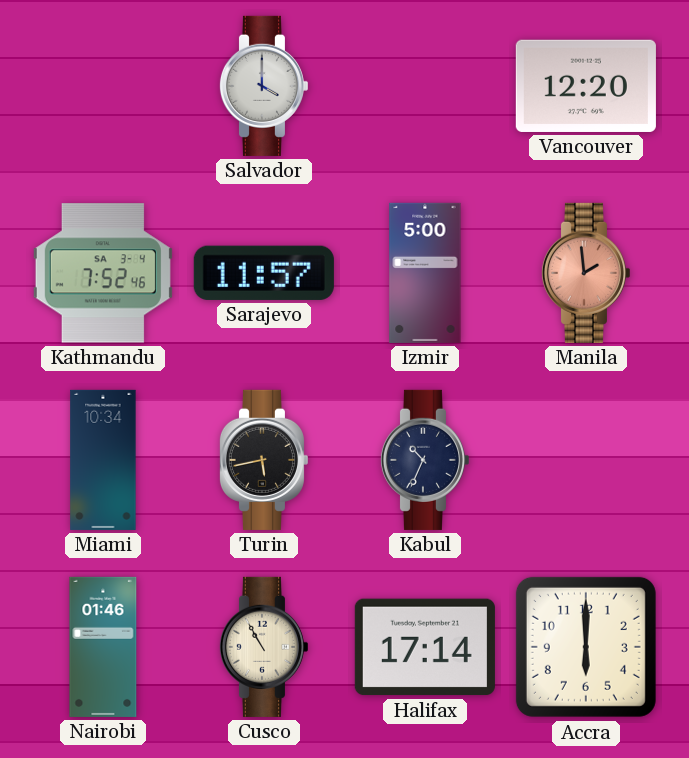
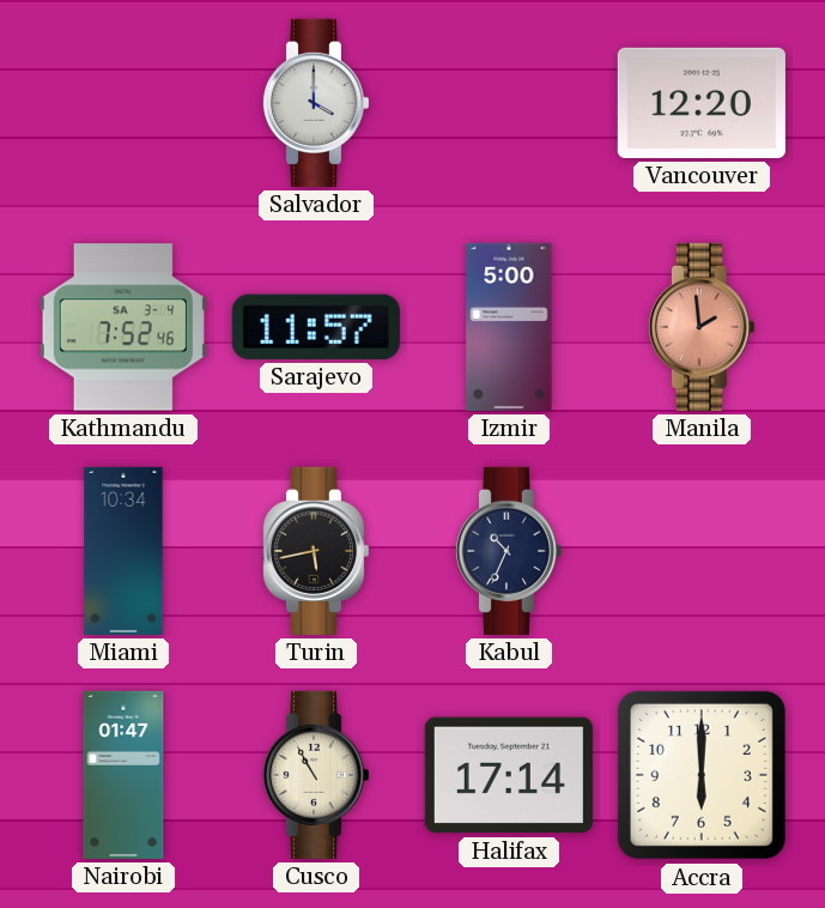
Nairobi: 01:46 -> 01:47
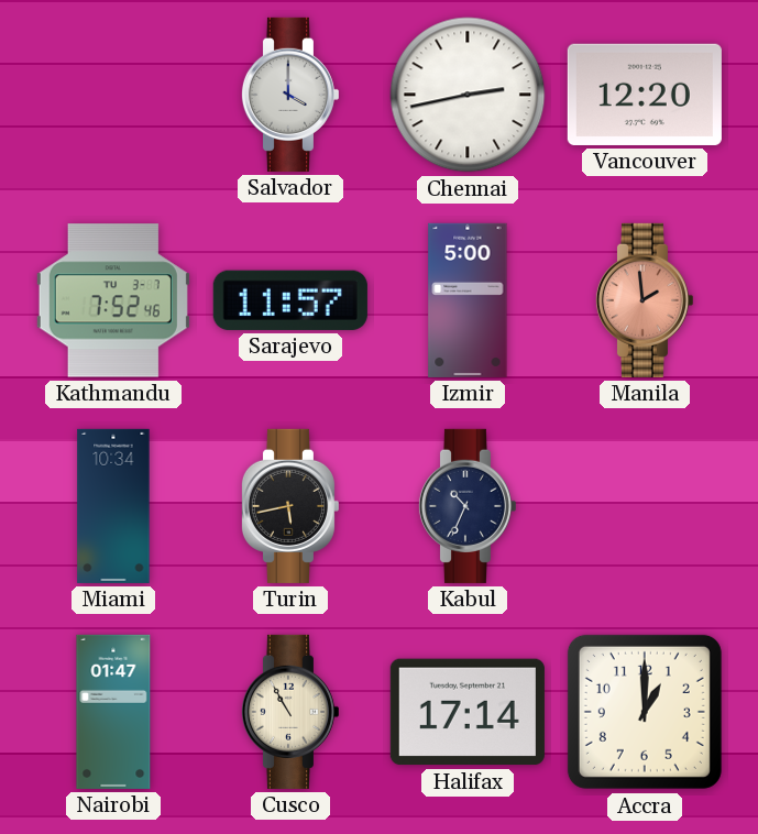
Chennai: none -> 2:43
Kathmandu date: SA 3-4 -> TU 3-7
Accra: 6:00 -> 1:00
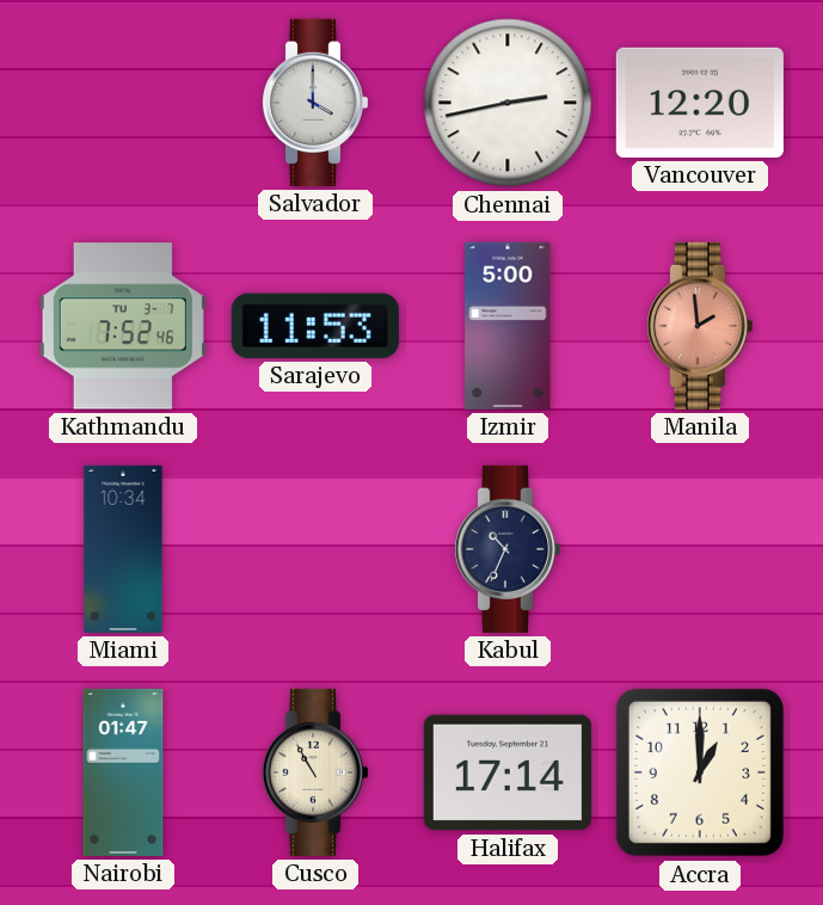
Sarajevo: 11:57 -> 11:53
Turin: 5:43 -> none
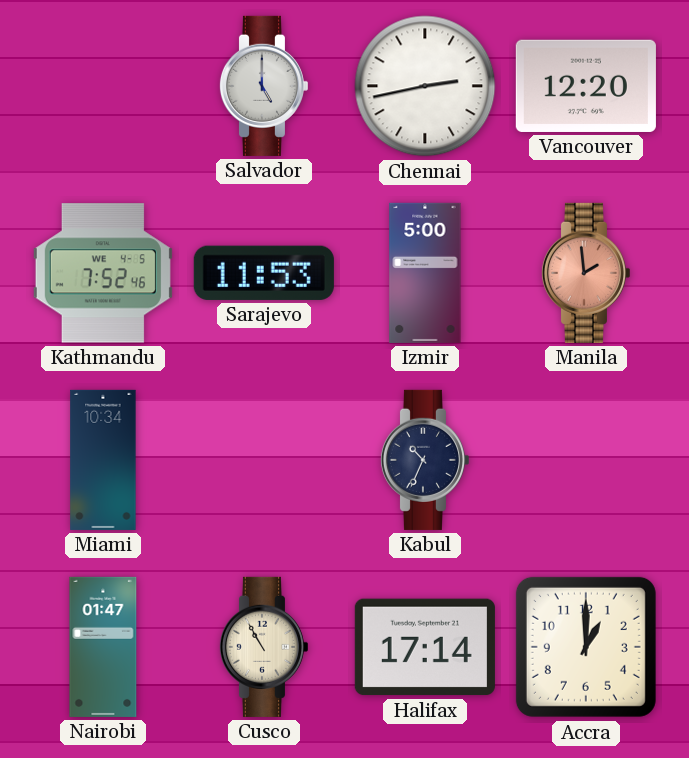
Salvador: 4:00 -> 5:00
Kathmandu date: TU 3-7 -> WE 4-5
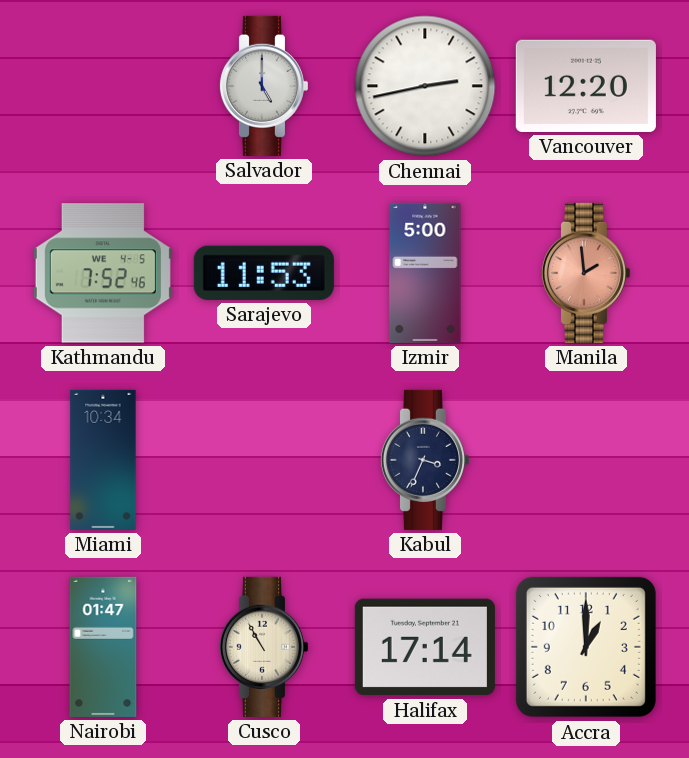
Kabul: 10:34 -> 3:34
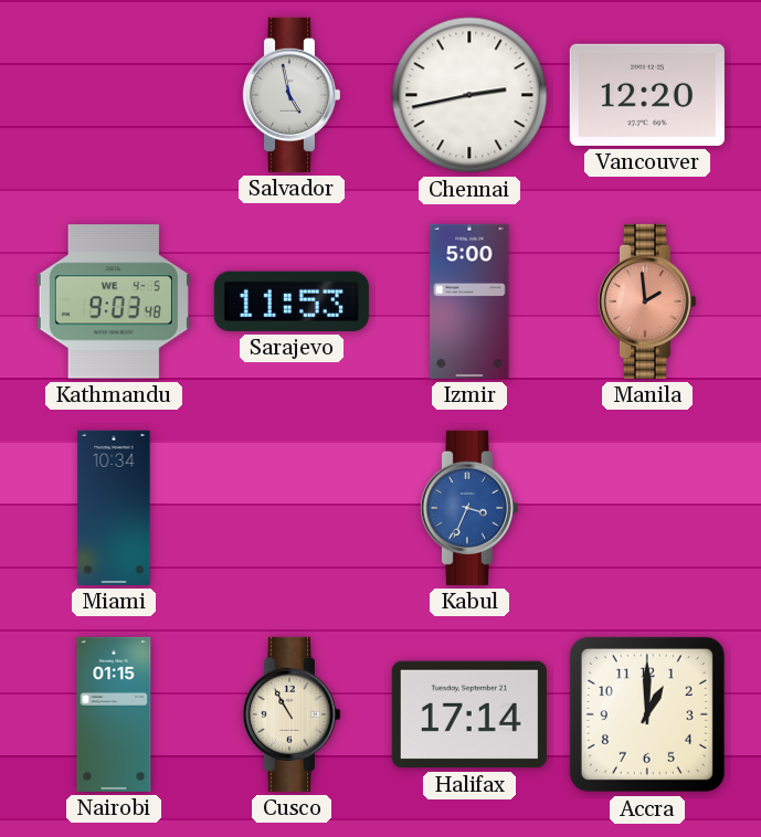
Salvador: 5:00 -> 4:58
Kathmandu: 7:52 -> 9:03
Kabul dial: navy -> blue
Nairobi: 01:47 -> 01:15
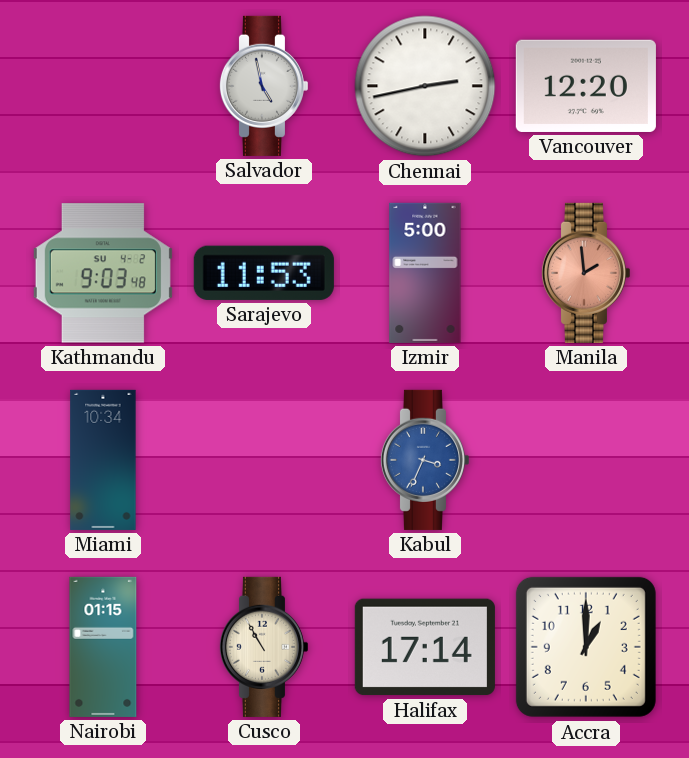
Kathmandu date: WE 4-5 -> SU 4-2
